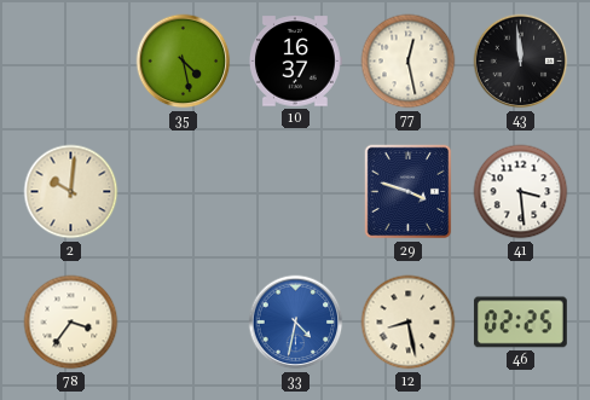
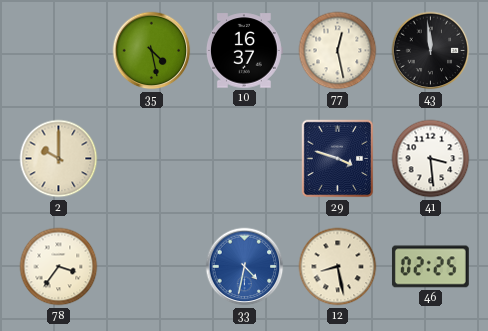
2: 10:01 -> 10:00
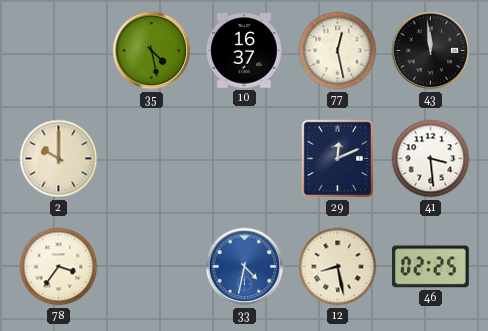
29: 3:48 -> 12:11
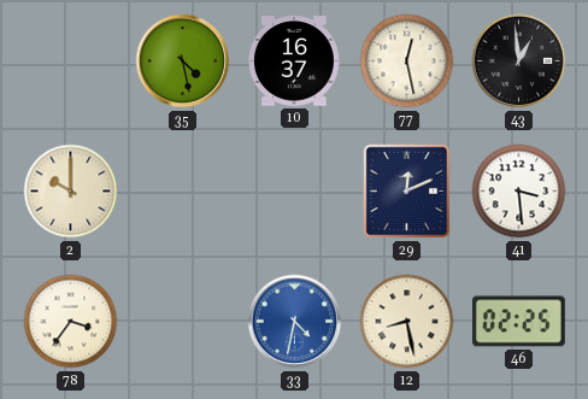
43: 11:59 -> 12:59
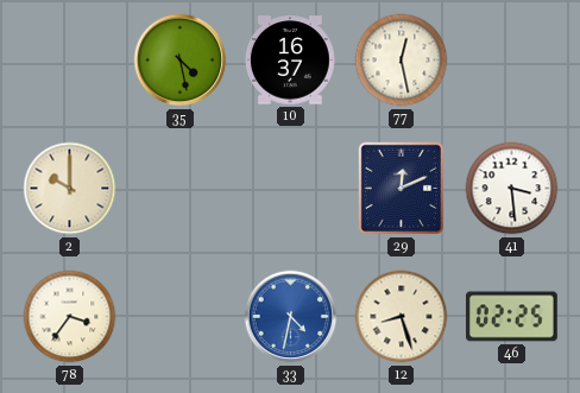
43: 12:59 -> none
12: 8:28 -> 8:27
